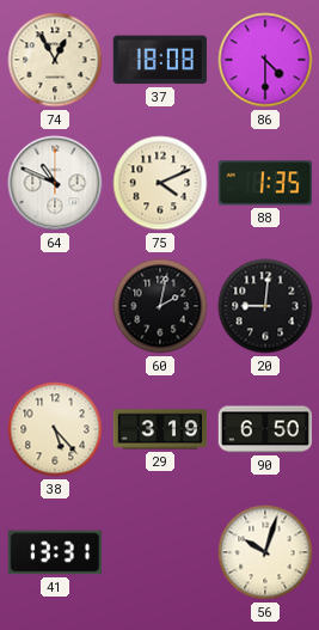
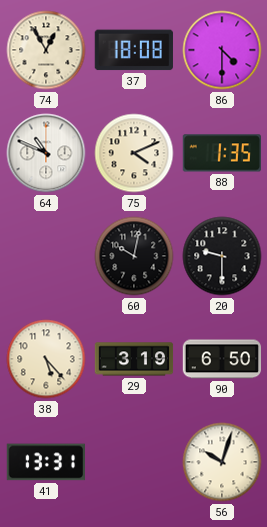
60: 2:02 -> 10:02
20: 9:01 -> 9:30
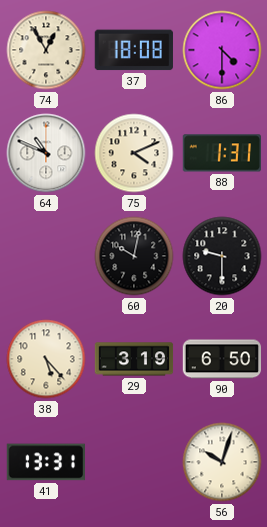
88: 1:35 -> 1:31
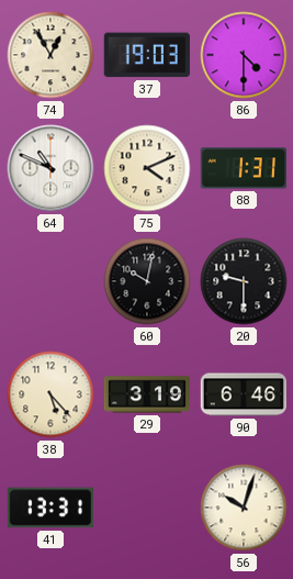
37: 18:08 -> 19:03
90: 6:50 -> 6:46
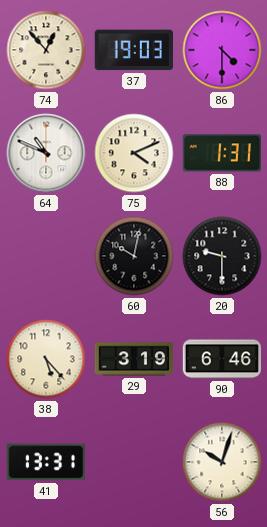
74: 12:55 -> 12:53
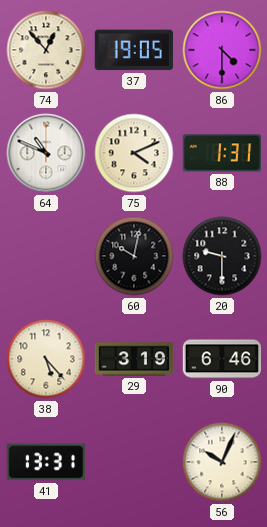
37: 19:03 -> 19:05
56: 10:03 -> 10:04
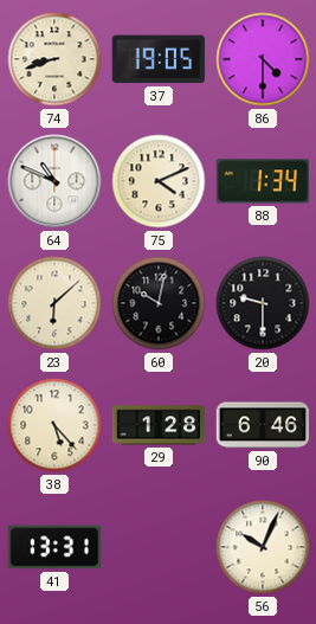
74: 12:53 -> 8:42
88: 1:31 -> 1:34
23: none -> 6:08
29: 3:19 -> 1:28
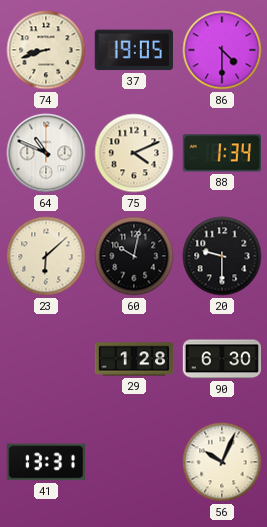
38: 5:23 -> none
90: 6:46 -> 6:30
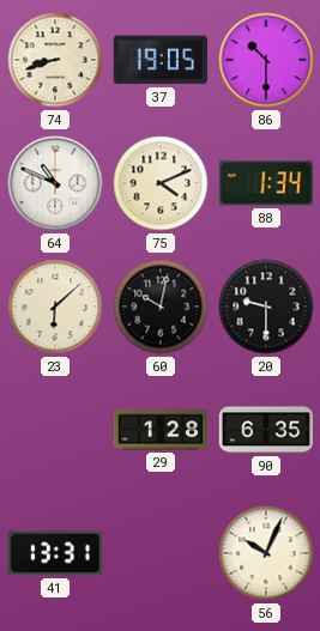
86: 4:30 -> 10:30
90: 6:30 -> 6:35
